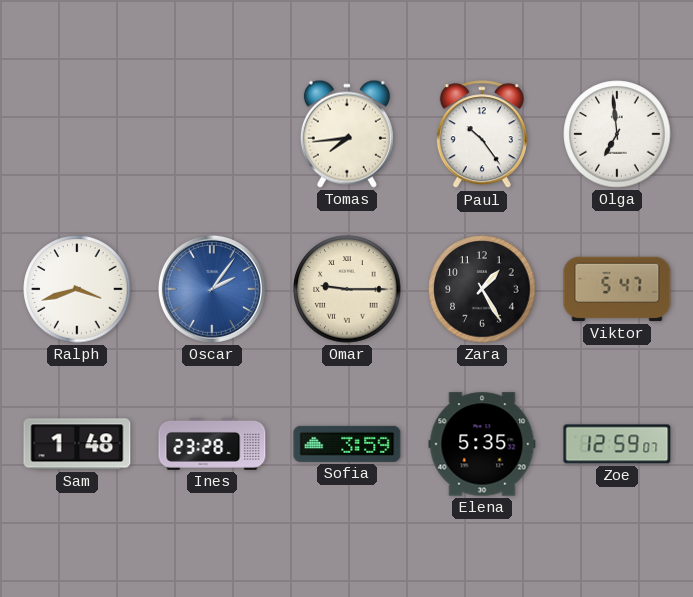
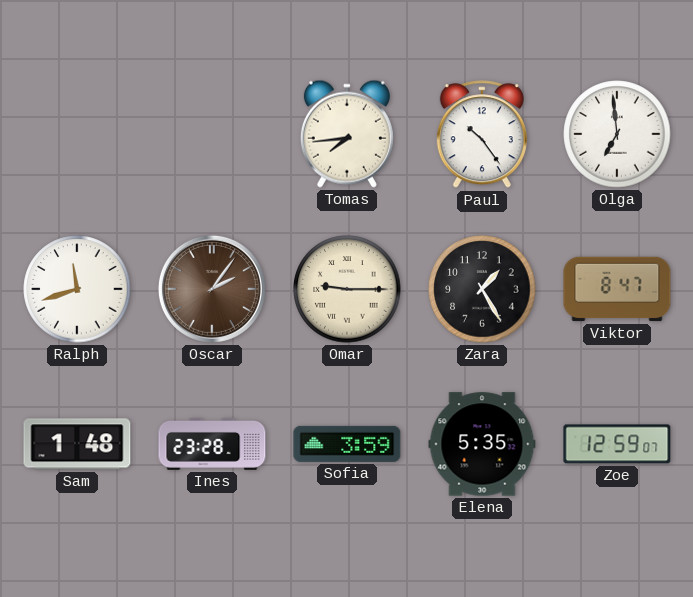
Ralph: 3:42 -> 11:42
Oscar dial: blue -> brown
Viktor: 5:47 -> 8:47
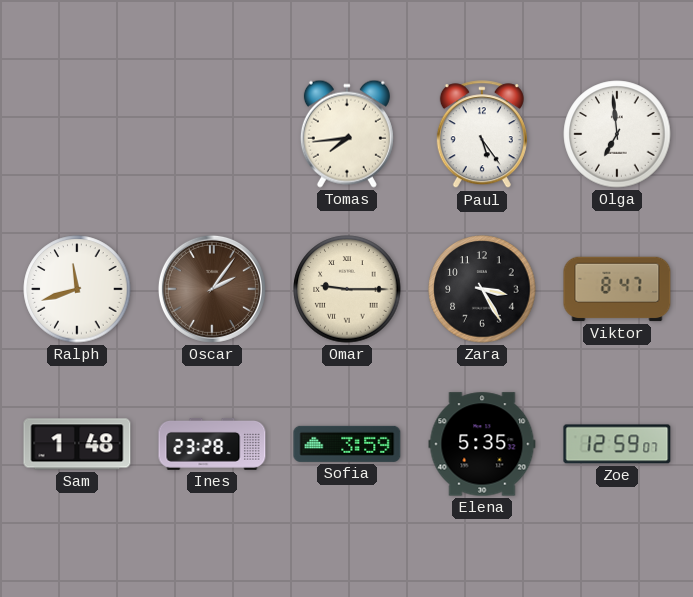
Paul: 10:24 -> 5:24
Zara: 1:25 -> 3:25
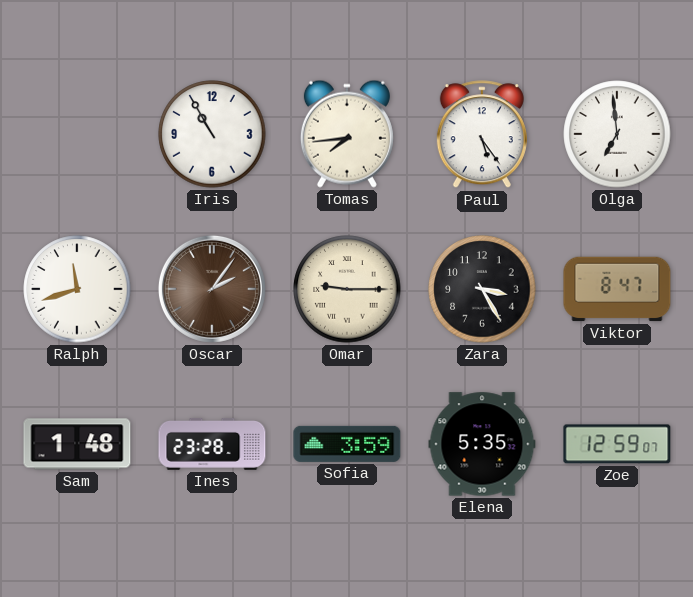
Iris: none -> 10:55
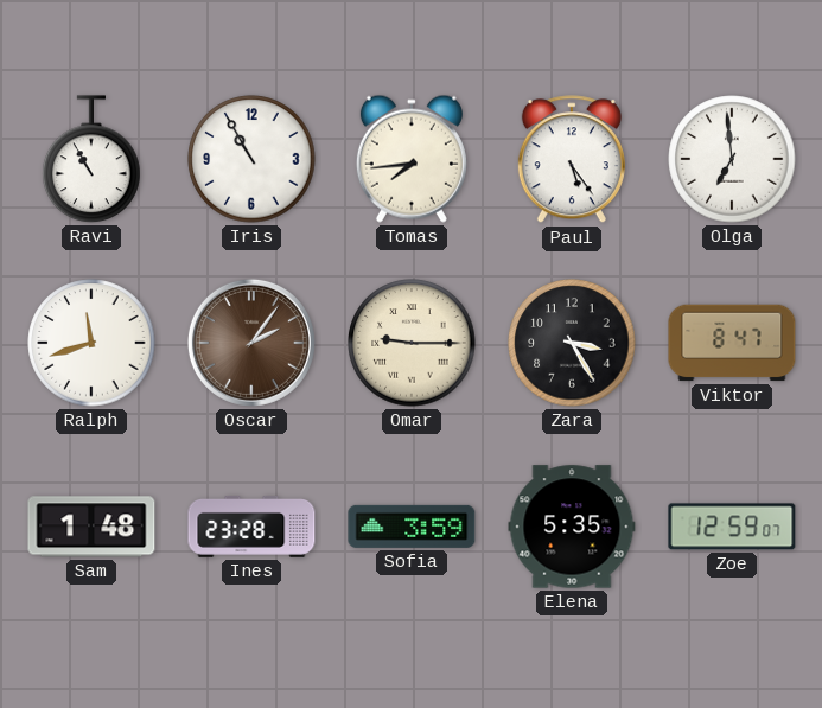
Ravi: none -> 10:55
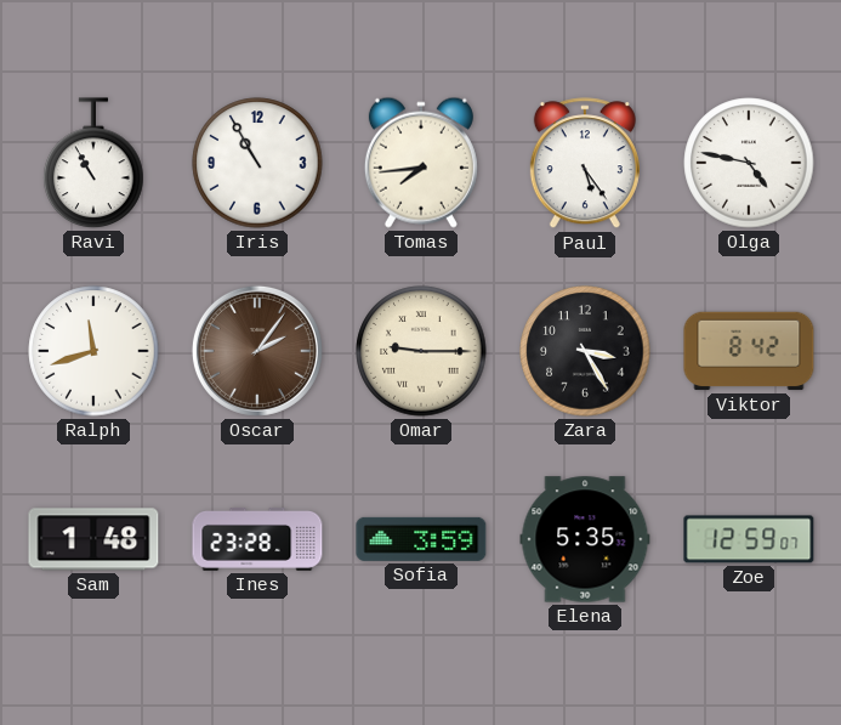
Olga: 6:59 -> 4:47
Viktor: 8:47 -> 8:42
